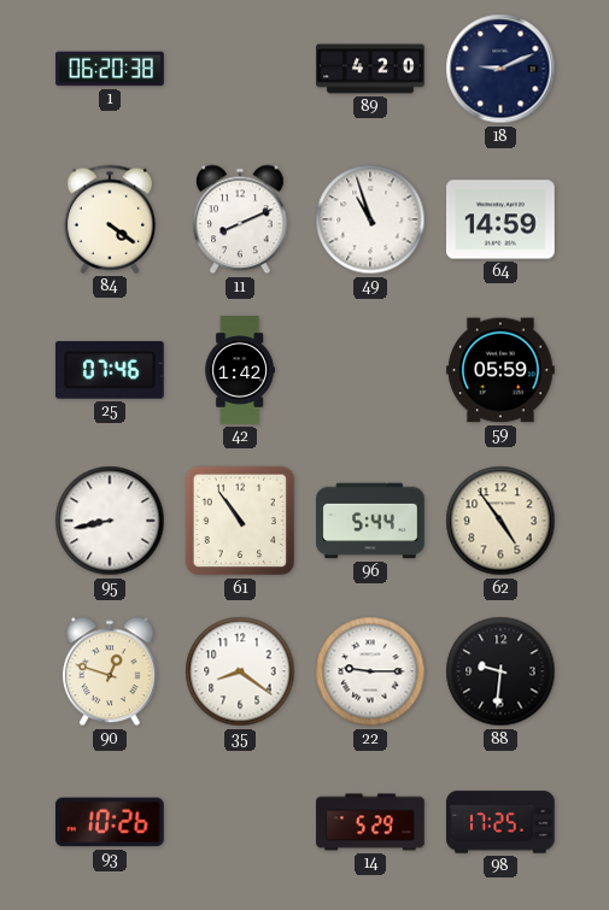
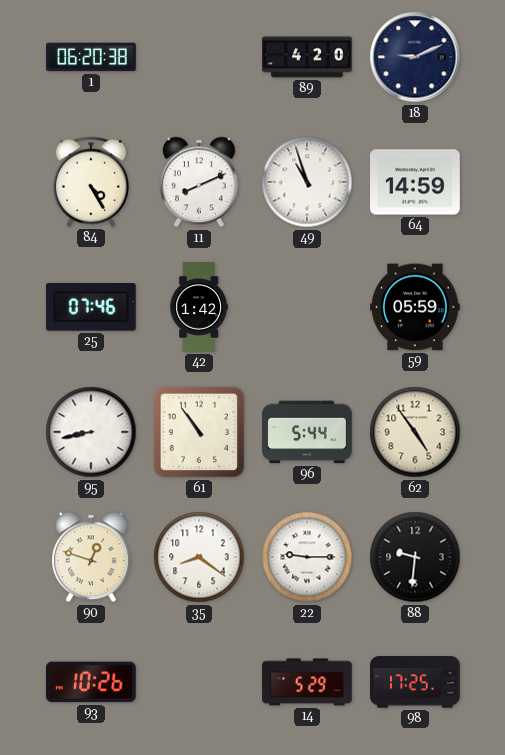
84: 4:21 -> 4:25
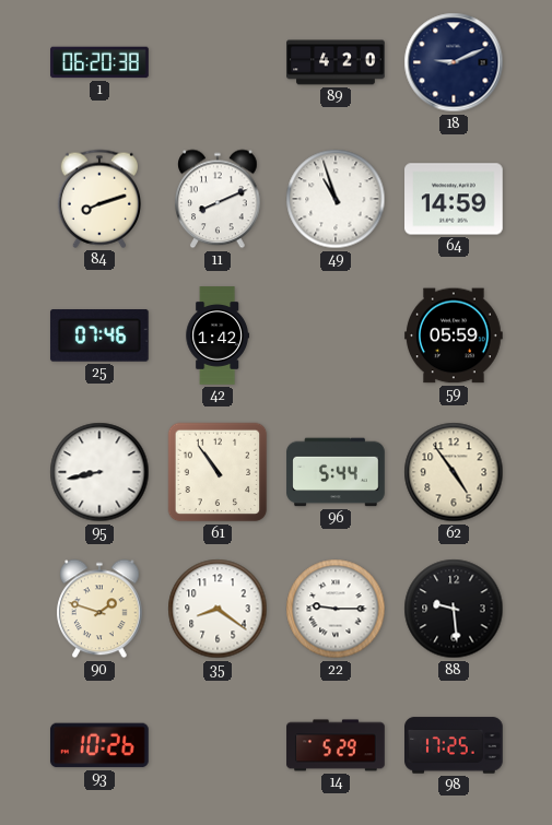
84: 4:25 -> 8:12
90: 12:48 -> 1:48
88: 9:31 -> 9:29
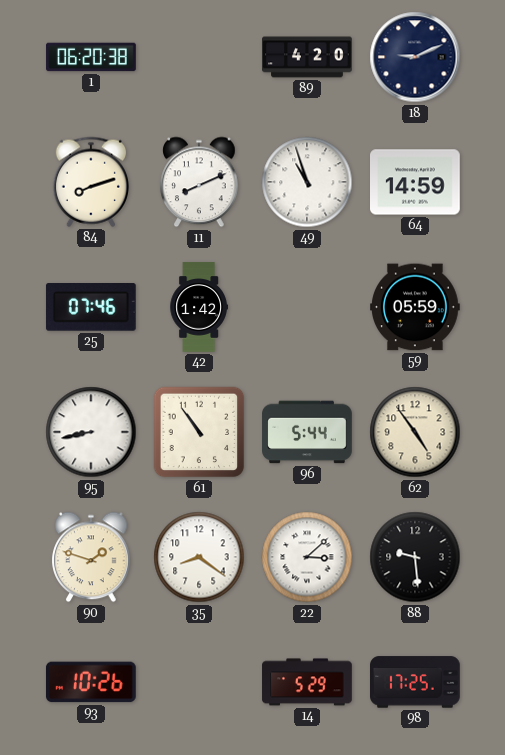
22: 9:15 -> 3:08
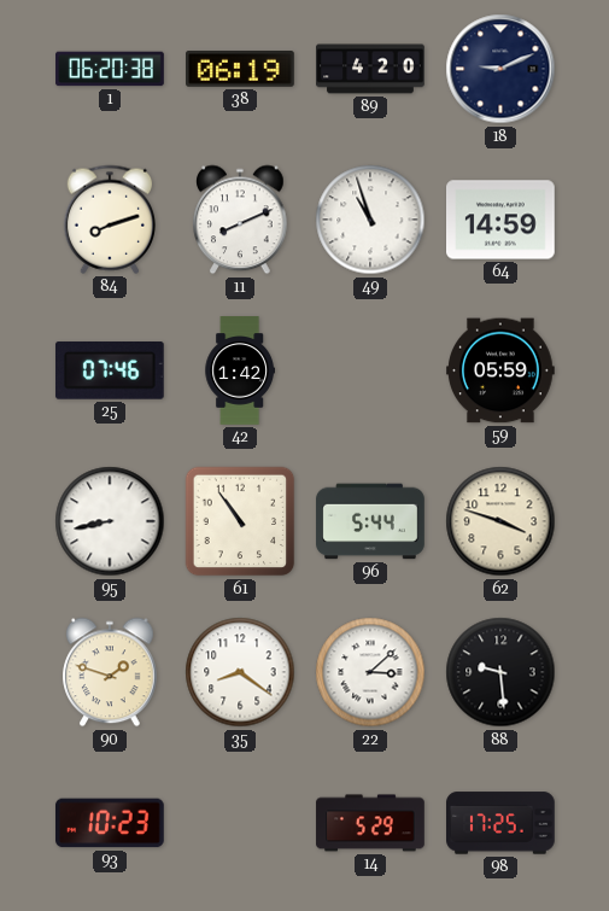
38: none -> 06:19
62: 4:54 -> 3:48
93: 10:26 -> 10:23
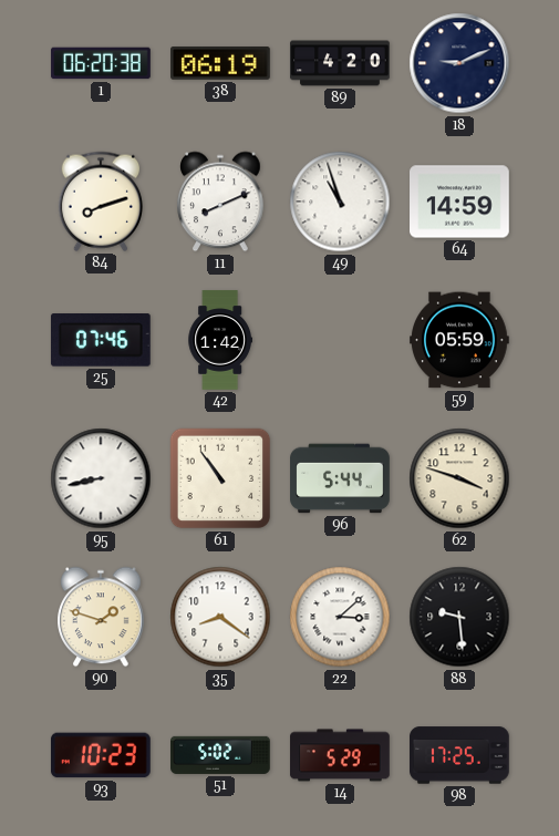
51: none -> 5:02
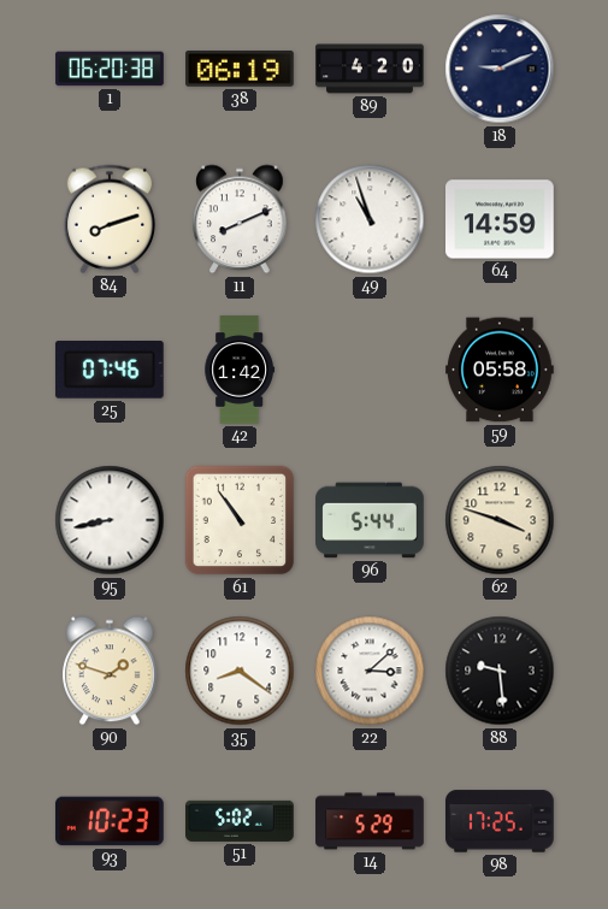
59: 05:59 -> 05:58
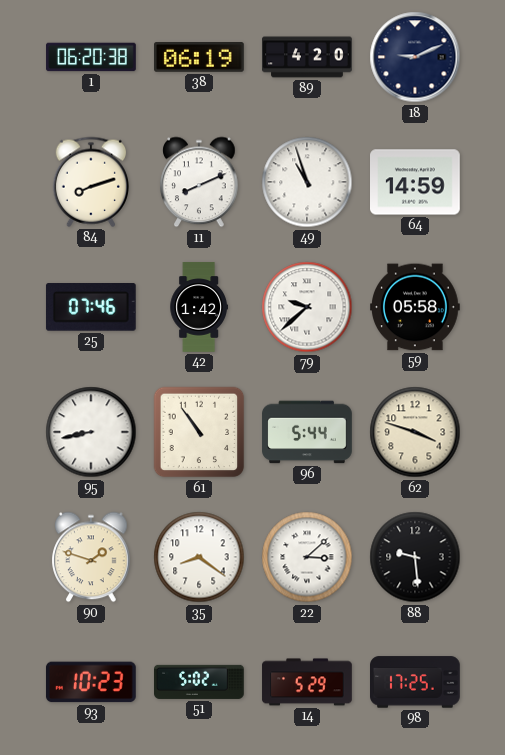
79: none -> 9:38
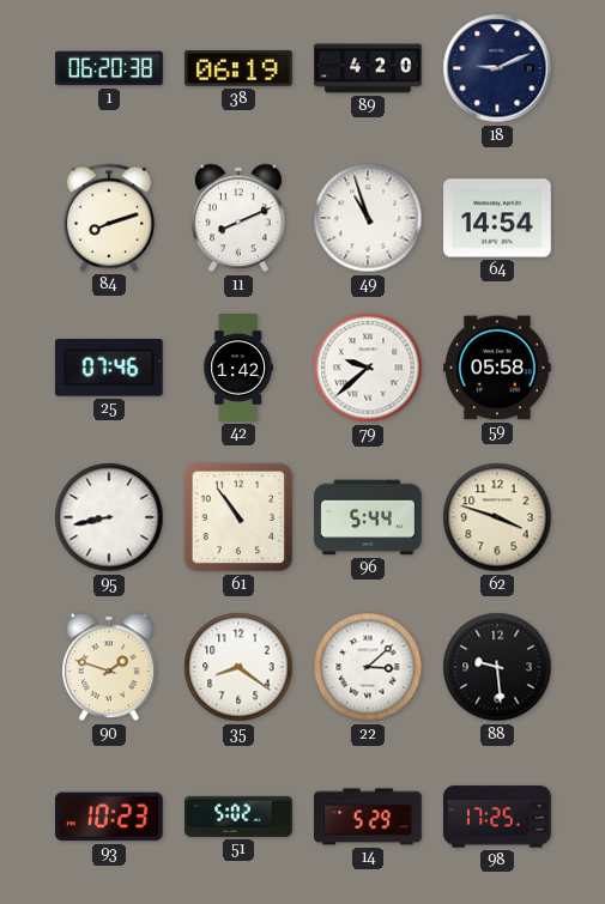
64: 14:59 -> 14:54
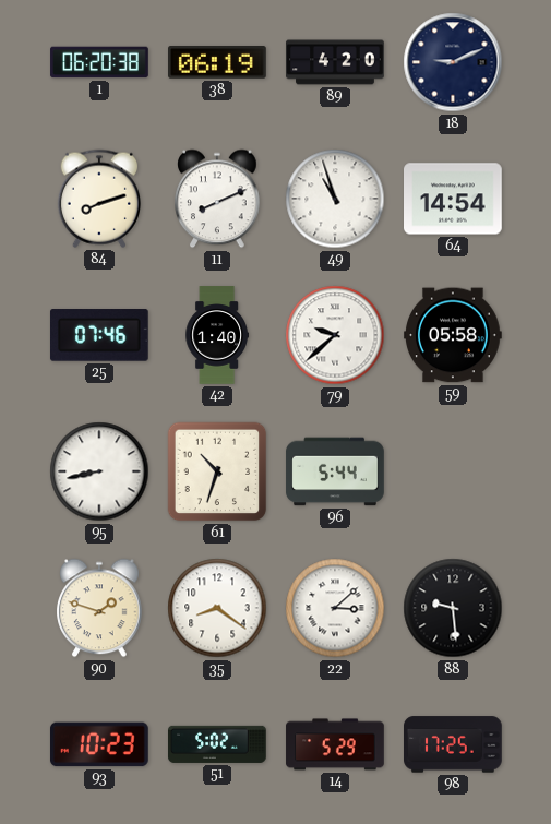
42: 1:42 -> 1:40
61: 10:54 -> 10:33
62: 3:48 -> none
